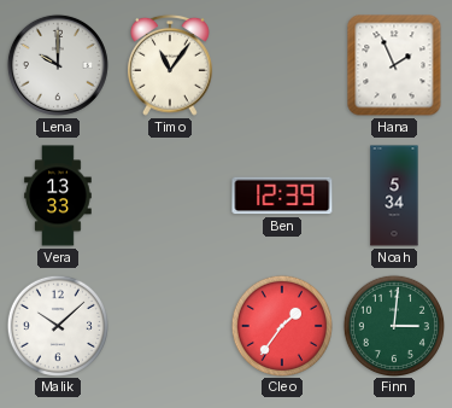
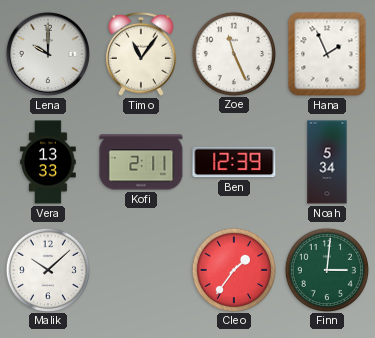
Zoe: none -> 11:26
Kofi: none -> 2:11
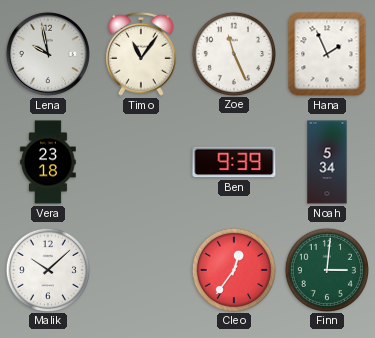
Lena: 10:00 -> 9:58
Vera: 13:33 -> 23:18
Kofi: 2:11 -> none
Ben: 12:39 -> 9:39
Cleo: 1:36 -> 12:36
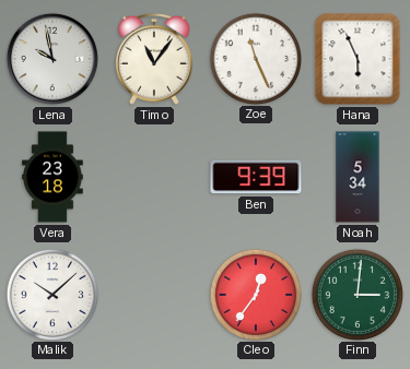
Hana: 1:56 -> 5:56
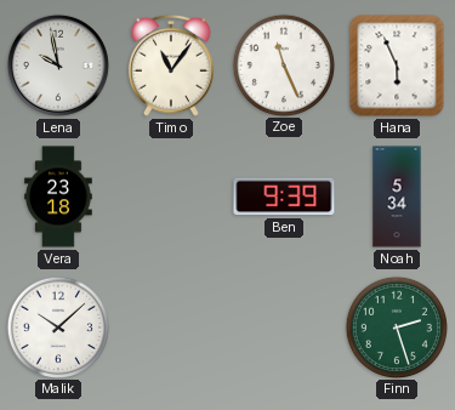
Cleo: 12:36 -> none
Finn: 3:01 -> 2:27
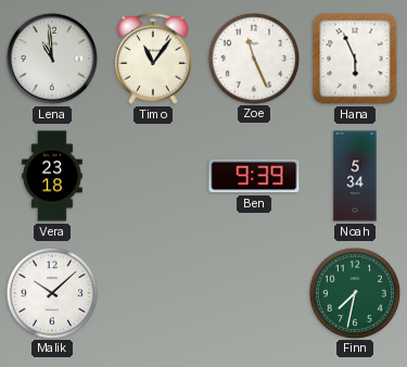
Lena: 9:58 -> 10:59
Finn: 2:27 -> 7:32
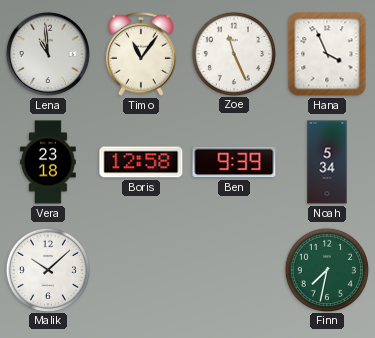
Hana: 5:56 -> 3:56
Boris: none -> 12:58
